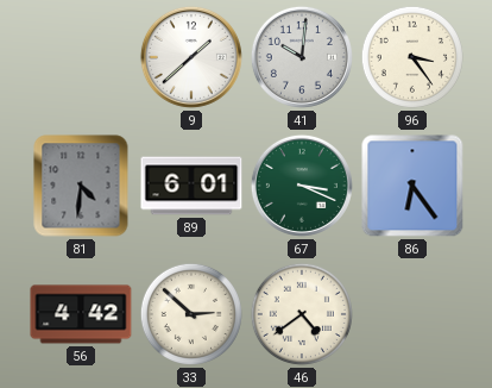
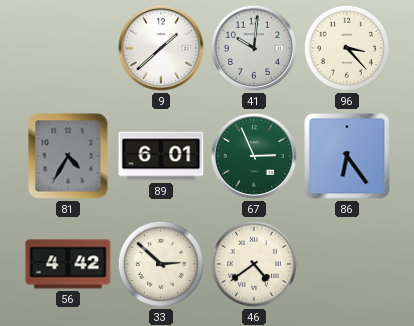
96: 3:24 -> 3:23
81: 4:31 -> 4:35
67: 3:19 -> 2:56
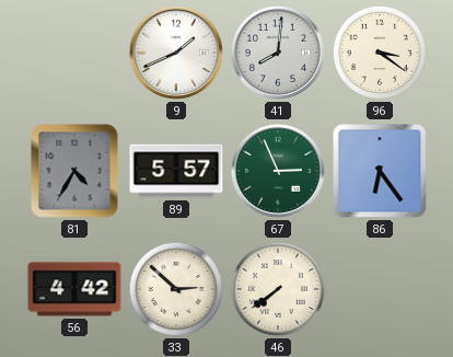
9: 1:38 -> 1:41
41: 10:01 -> 8:01
96: 3:23 -> 3:21
89: 6:01 -> 5:57
46: 4:39 -> 7:39
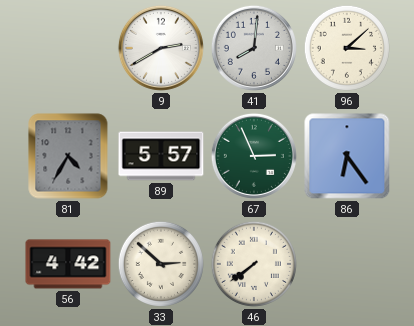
9: 1:41 -> 2:40
96: 3:21 -> 3:08
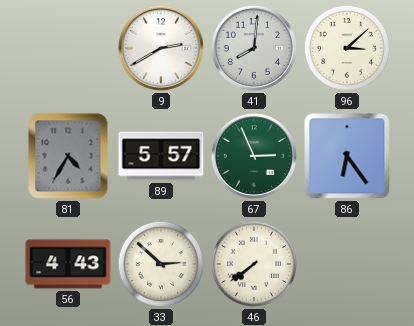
56: 4:42 -> 4:43
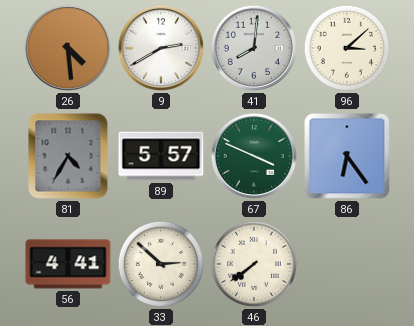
26: none -> 4:29
67: 2:56 -> 3:49
56: 4:43 -> 4:41
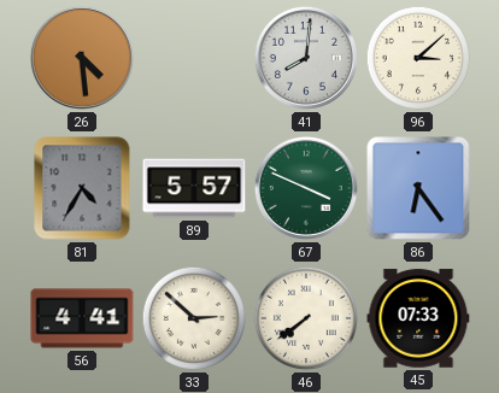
9: 2:40 -> none
45: none -> 07:33
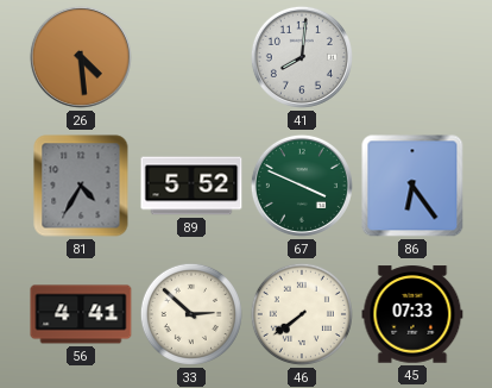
96: 3:08 -> none
89: 5:57 -> 5:52
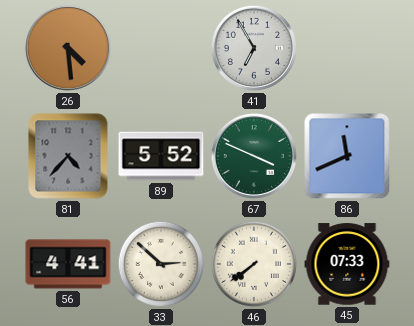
41: 8:01 -> 6:55
81: 4:35 -> 4:37
86: 6:24 -> 11:41
